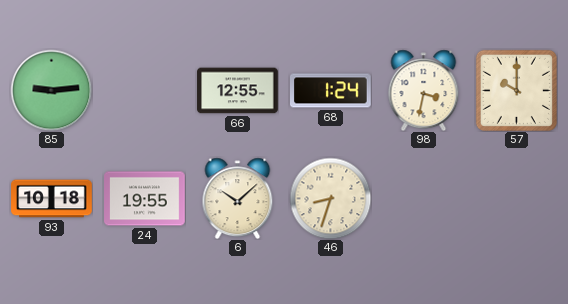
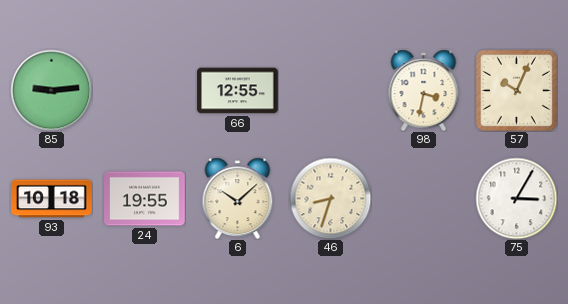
68: 1:24 -> none
57: 10:00 -> 10:04
75: none -> 3:05
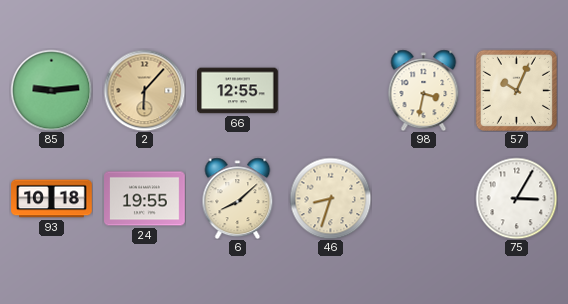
2: none -> 6:07
6: 10:08 -> 8:08
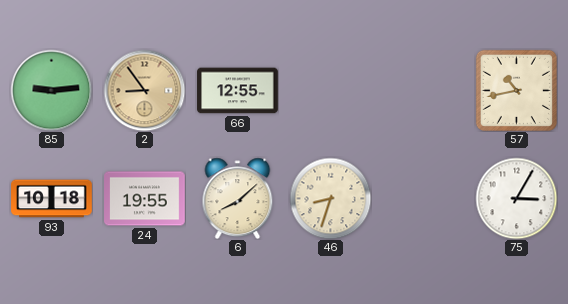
2: 6:07 -> 8:54
98: 3:32 -> none
57: 10:04 -> 10:43
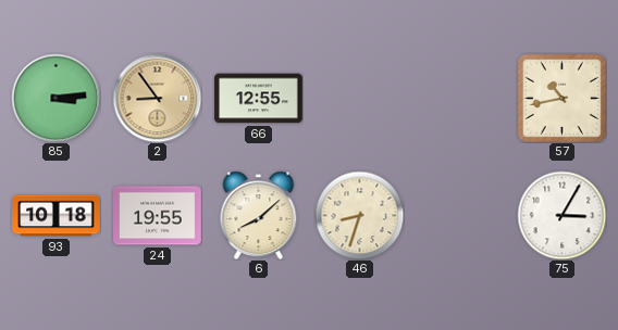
85: 9:14 -> 3:14
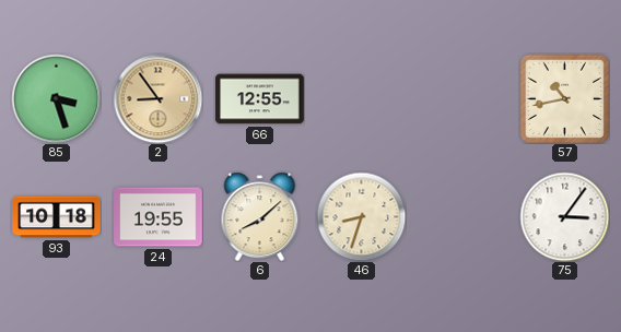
85: 3:14 -> 3:27
75: 3:05 -> 3:06
